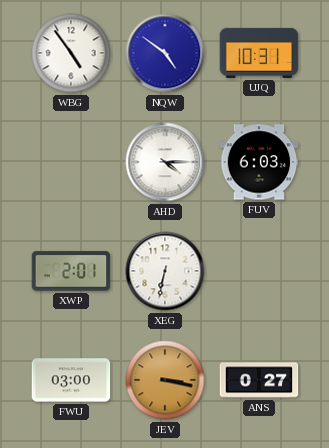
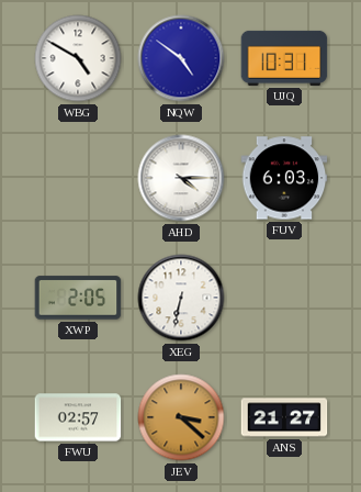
WBG: 4:54 -> 4:50
XWP: 2:01 -> 2:05
FWU: 03:00 -> 02:57
JEV: 3:17 -> 3:22
ANS: 0:27 -> 21:27
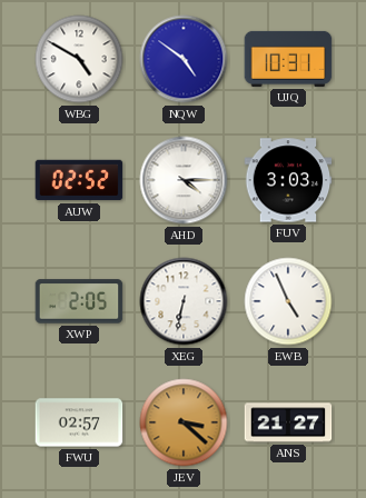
AUW: none -> 02:52
FUV: 6:03 -> 3:03
EWB: none -> 4:56
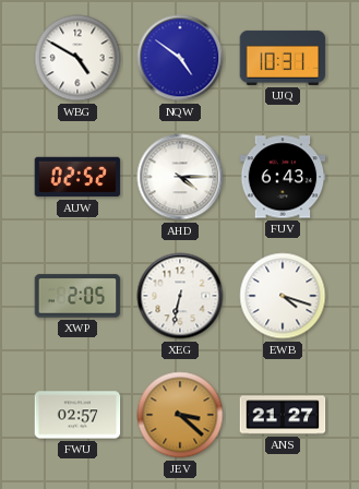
FUV: 3:03 -> 6:43
EWB: 4:56 -> 4:18
